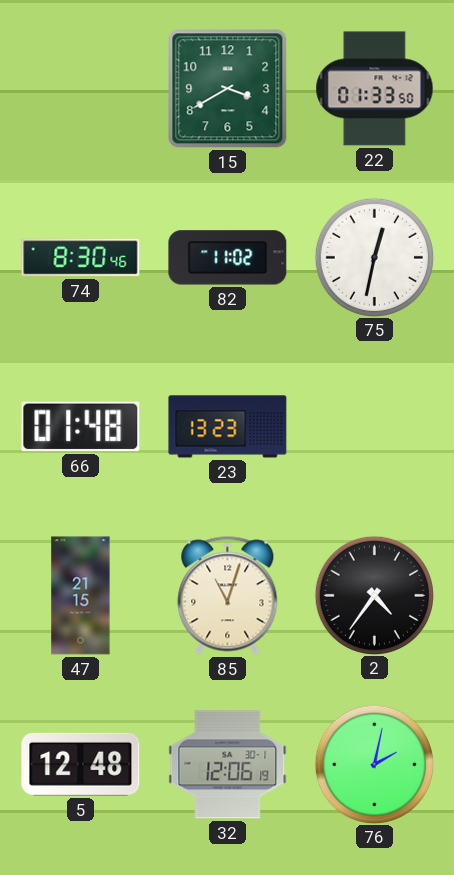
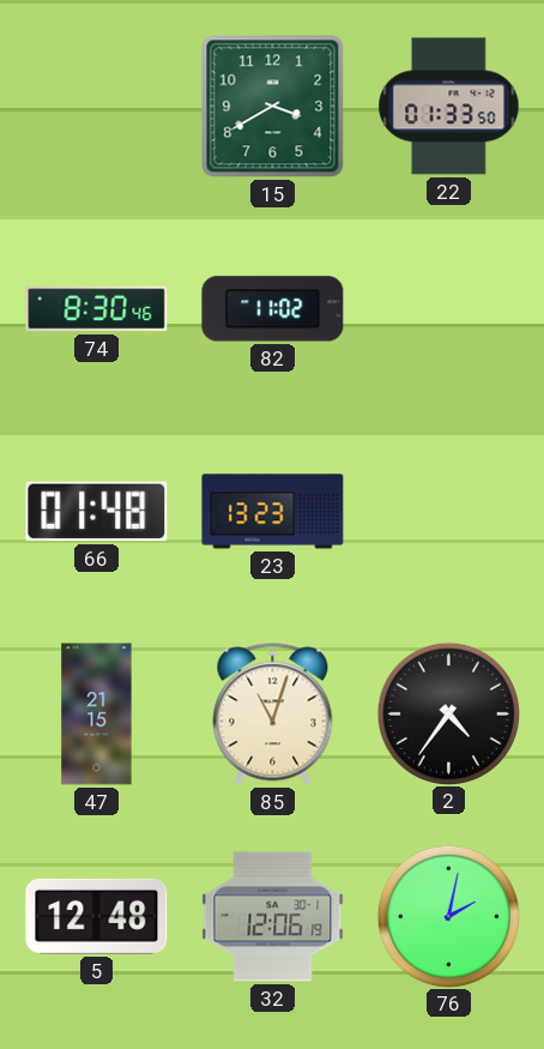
75: 12:32 -> none
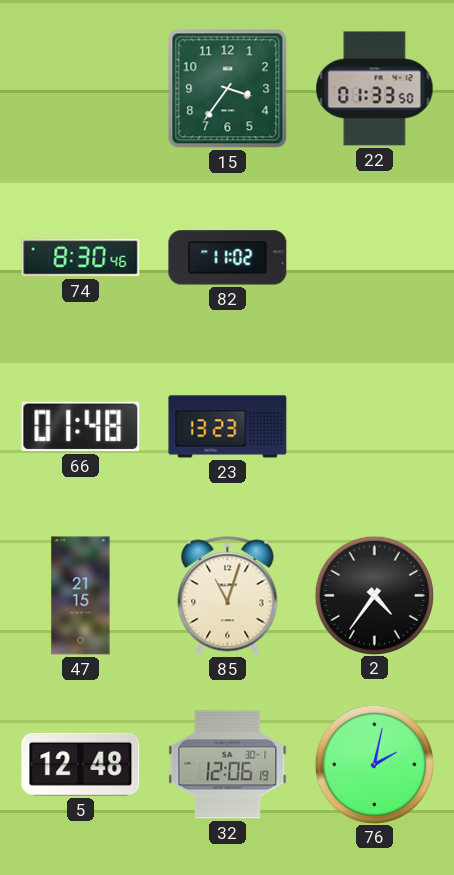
15: 3:40 -> 3:36
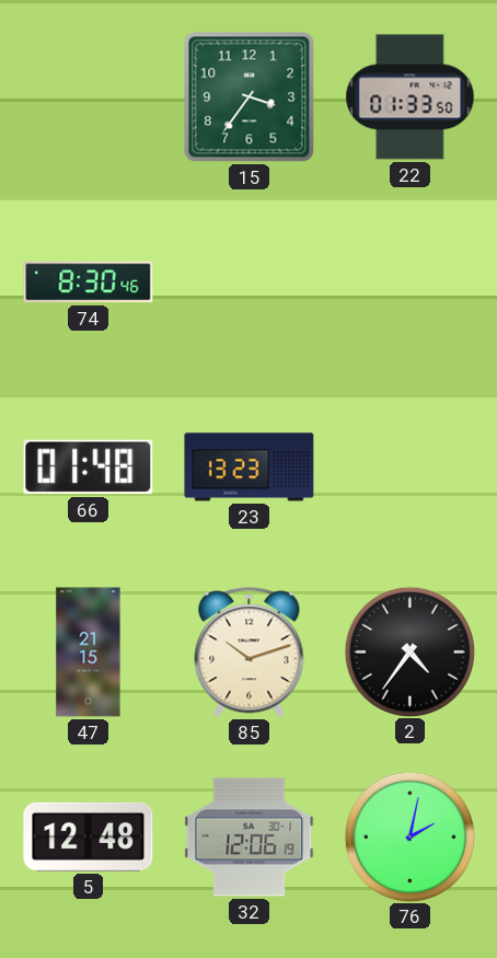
82: 11:02 -> none
85: 11:03 -> 10:12
